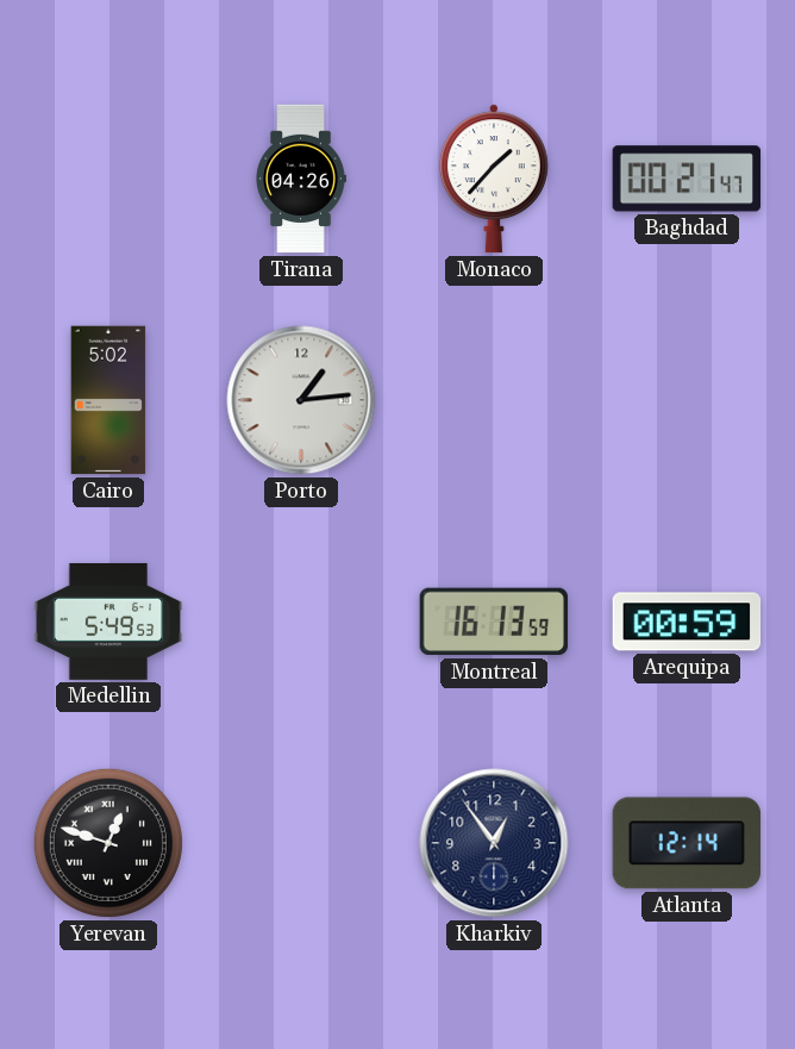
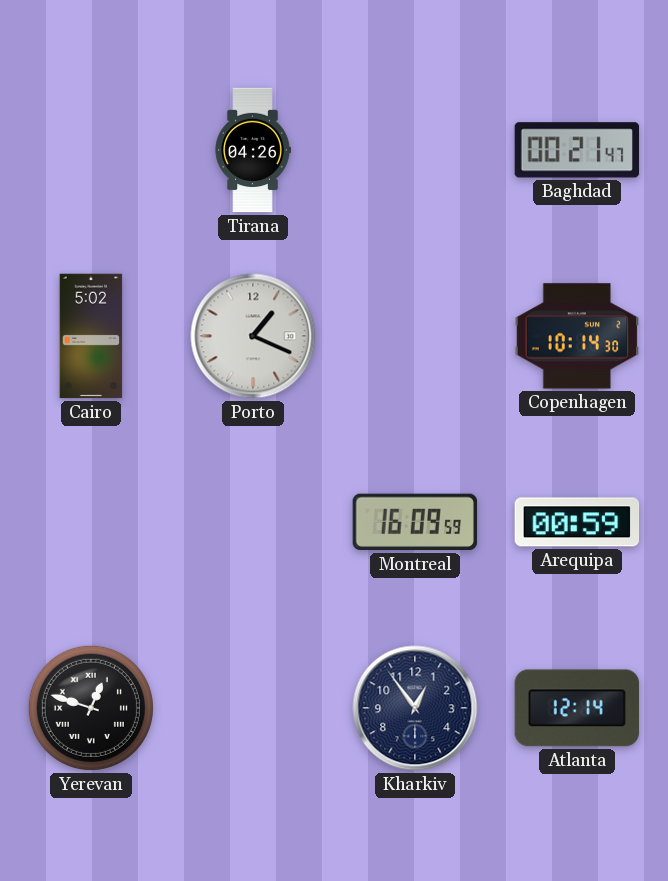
Monaco: 1:37 -> none
Porto: 1:14 -> 1:19
Copenhagen: none -> 10:14
Medellin: 5:49 -> none
Montreal: 16:13 -> 16:09
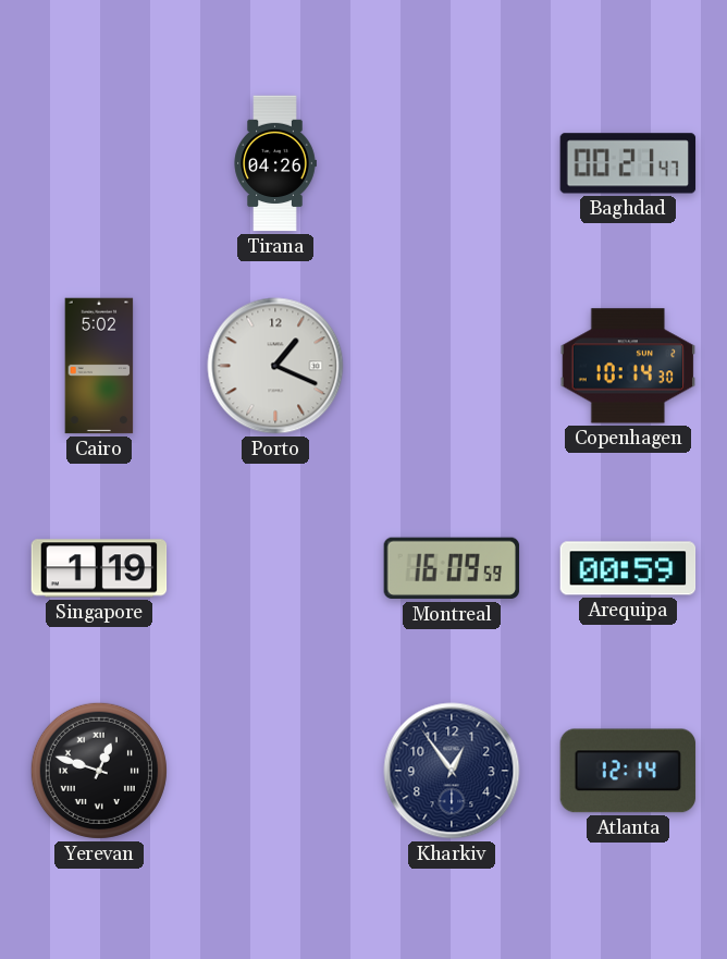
Singapore: none -> 1:19
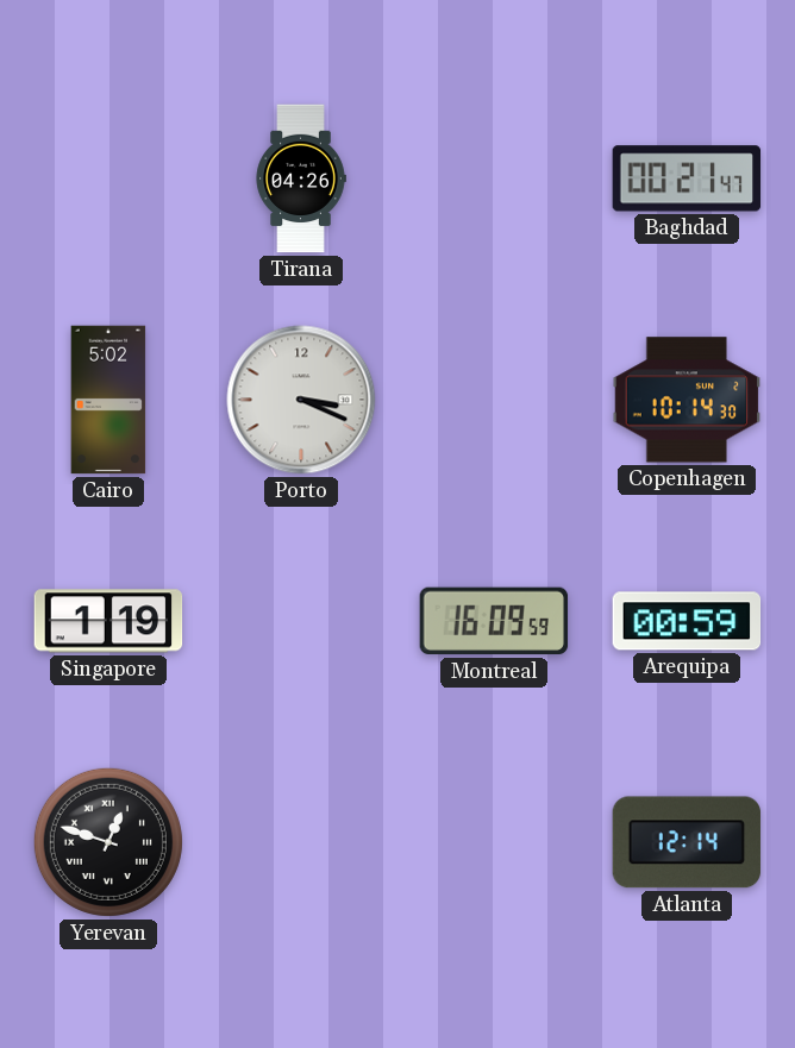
Porto: 1:19 -> 3:19
Kharkiv: 12:54 -> none
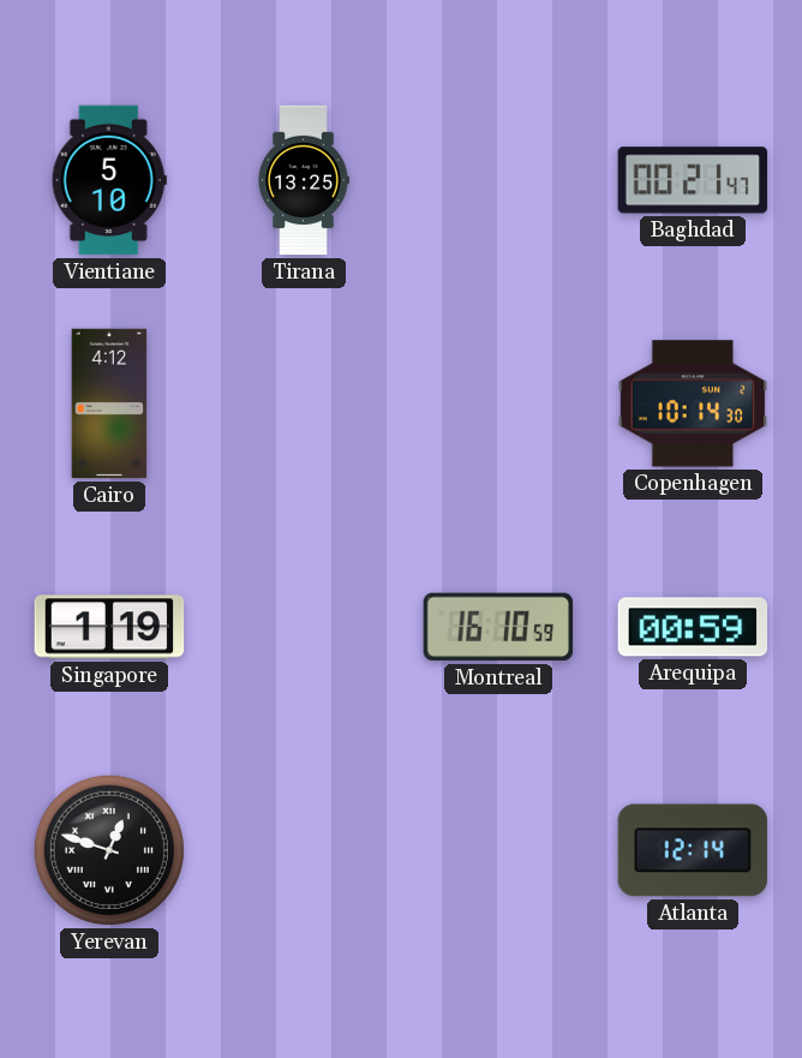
Vientiane: none -> 5:10
Tirana: 04:26 -> 13:25
Cairo: 5:02 -> 4:12
Porto: 3:19 -> none
Montreal: 16:09 -> 16:10
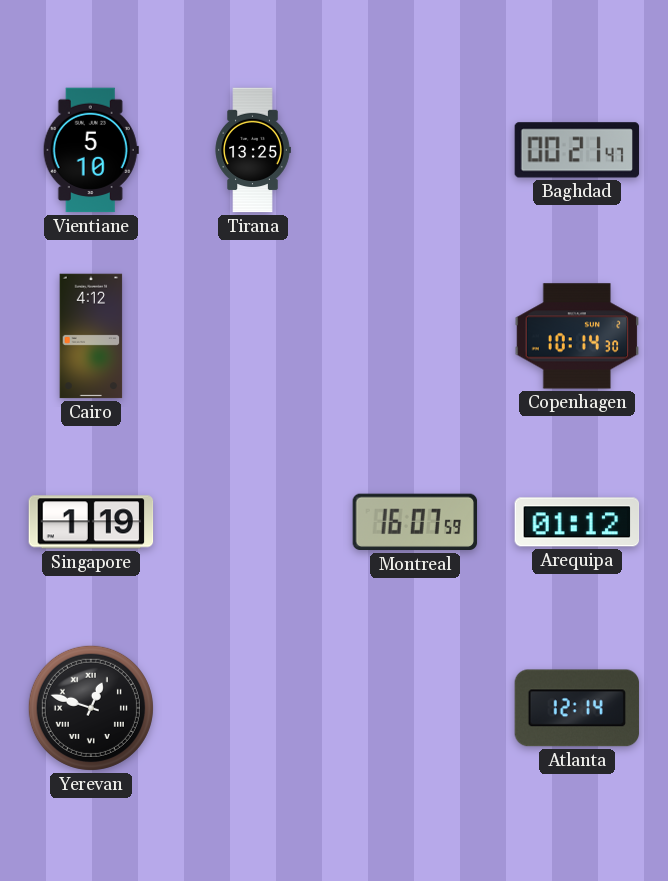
Montreal: 16:10 -> 16:07
Arequipa: 00:59 -> 01:12
